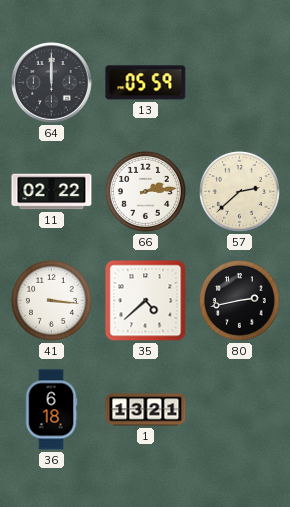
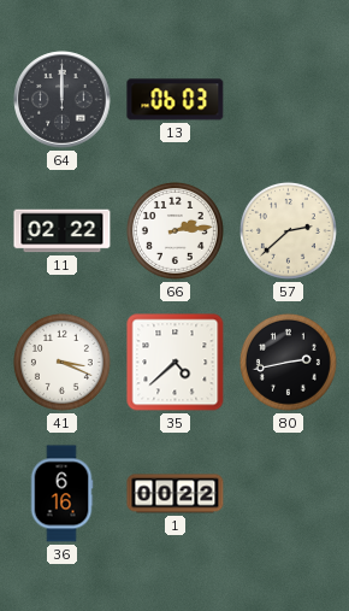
13: 05:59 -> 06:03
41: 3:16 -> 3:19
36: 6:18 -> 6:16
1: 13:21 -> 00:22
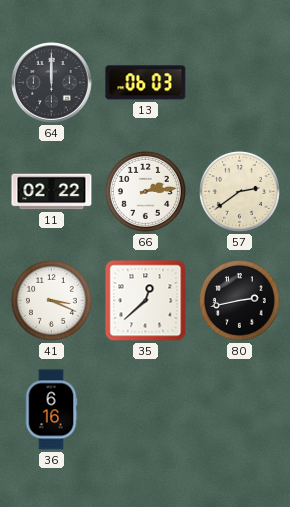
57: 2:38 -> 2:39
35: 4:38 -> 12:38
1: 00:22 -> none
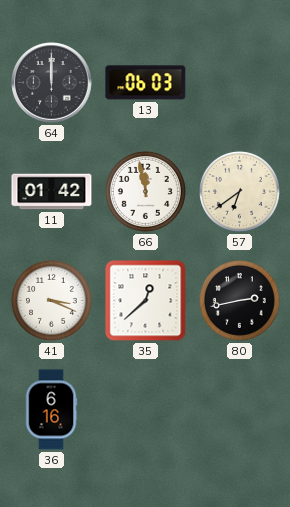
11: 02:22 -> 01:42
66: 2:14 -> 11:58
57: 2:39 -> 6:39
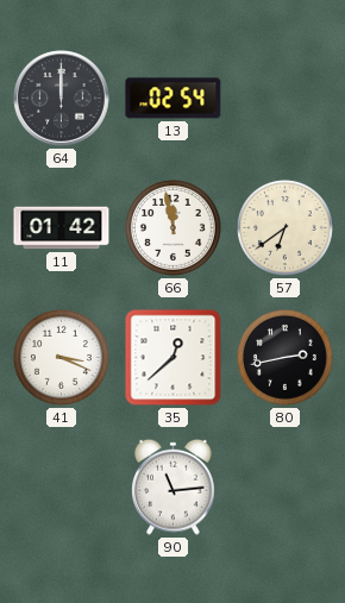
13: 06:03 -> 02:54
36: 6:16 -> none
90: none -> 11:14
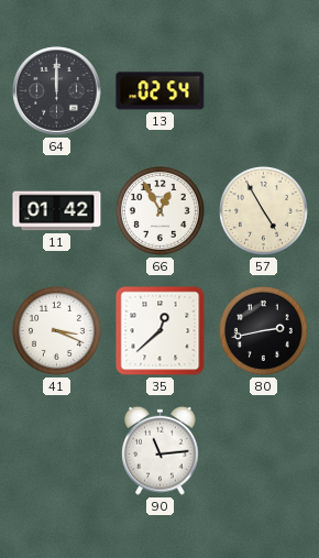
66: 11:58 -> 12:55
57: 6:39 -> 4:55
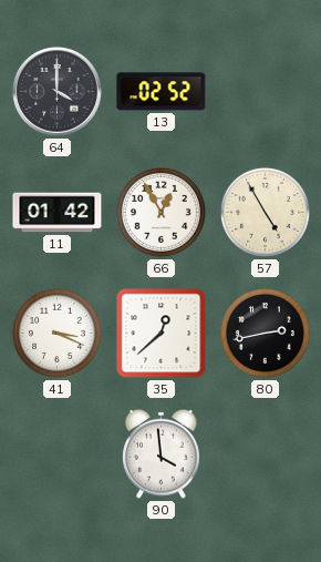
64: 12:00 -> 4:00
13: 02:54 -> 02:52
90: 11:14 -> 3:59
